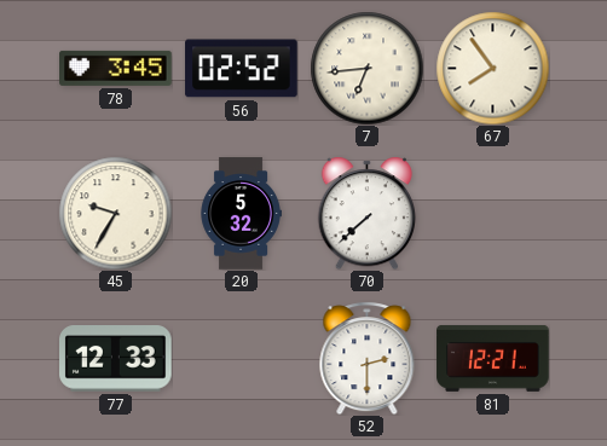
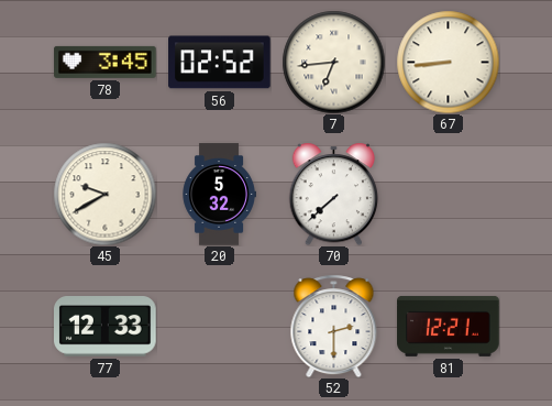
67: 7:54 -> 8:44
45: 9:35 -> 9:40
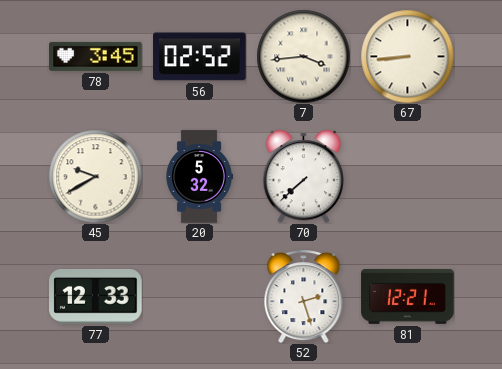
7: 6:44 -> 3:44
52: 2:30 -> 2:27
